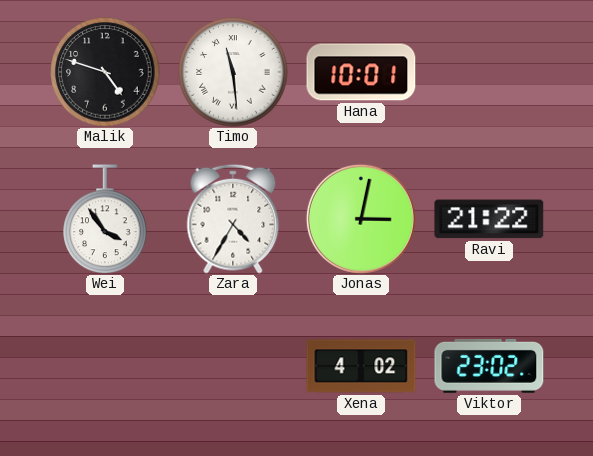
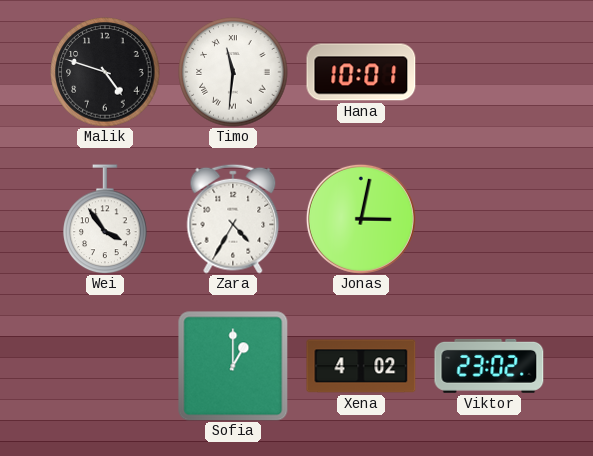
Timo: 11:29 -> 11:31
Ravi: 21:22 -> none
Sofia: none -> 1:00
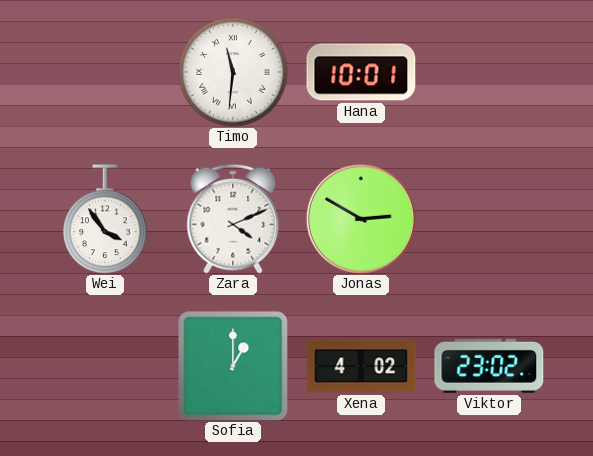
Malik: 4:48 -> none
Zara: 4:35 -> 4:11
Jonas: 3:02 -> 2:50
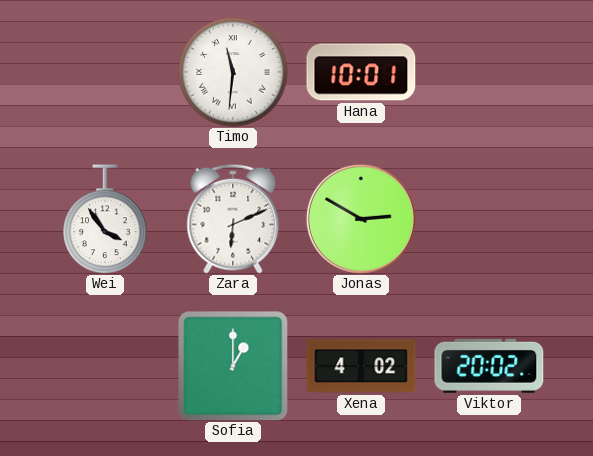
Zara: 4:11 -> 6:11
Viktor: 23:02 -> 20:02
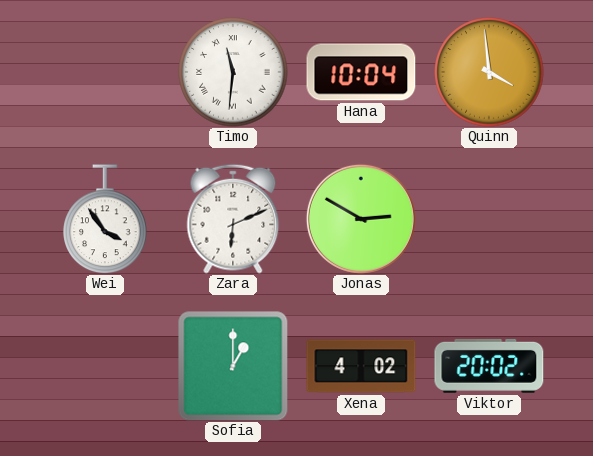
Hana: 10:01 -> 10:04
Quinn: none -> 3:59
